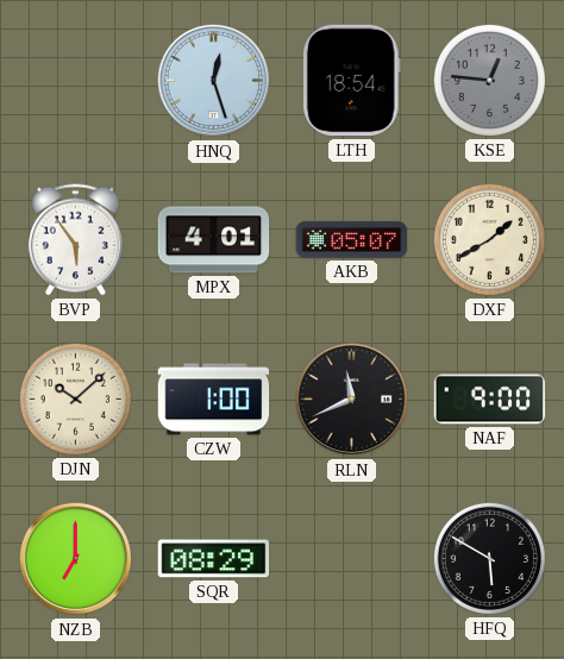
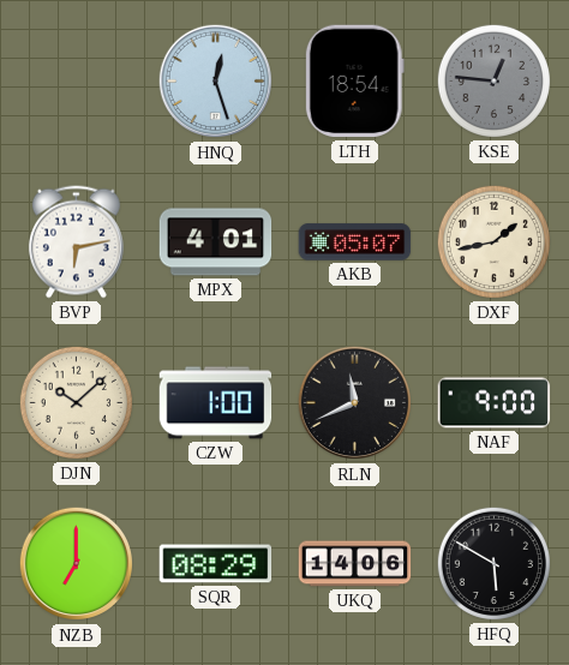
BVP: 5:54 -> 6:13
DXF: 1:40 -> 1:43
UKQ: none -> 14:06
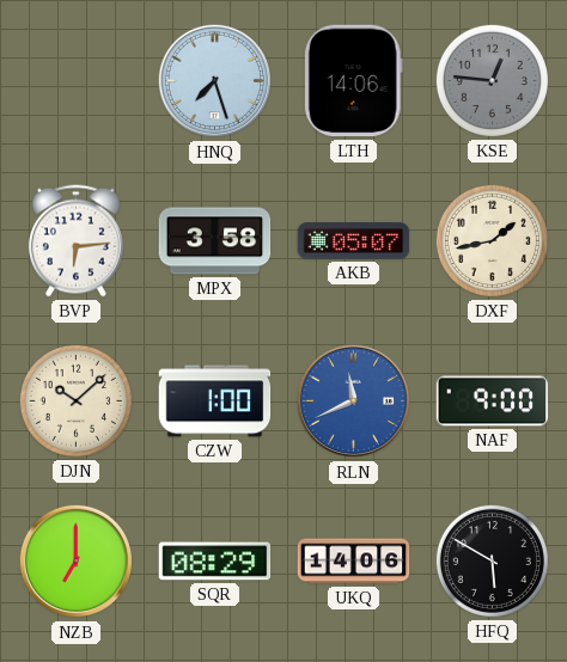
HNQ: 12:27 -> 7:27
LTH: 18:54 -> 14:06
BVP: 6:13 -> 6:14
MPX: 4:01 -> 3:58
RLN dial: black -> blue
